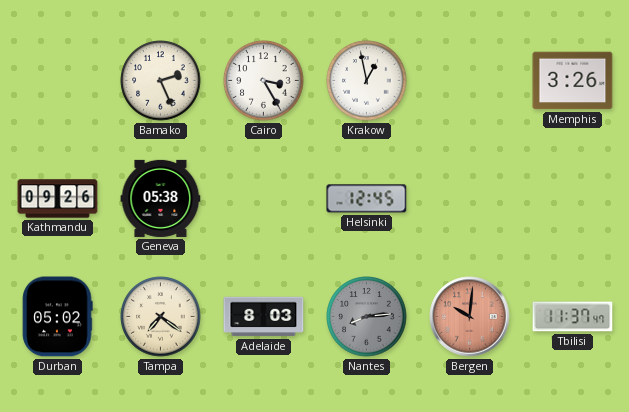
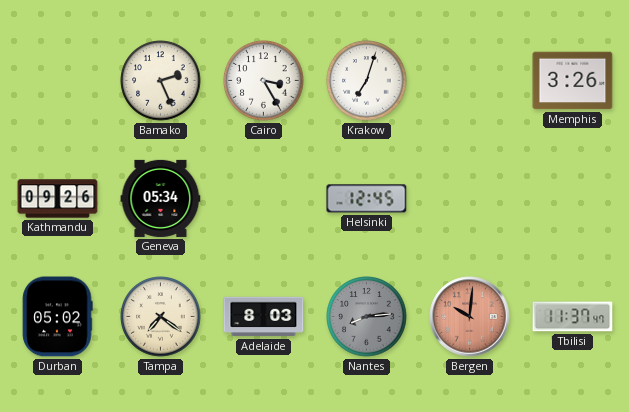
Krakow: 12:58 -> 7:03
Geneva: 05:38 -> 05:34
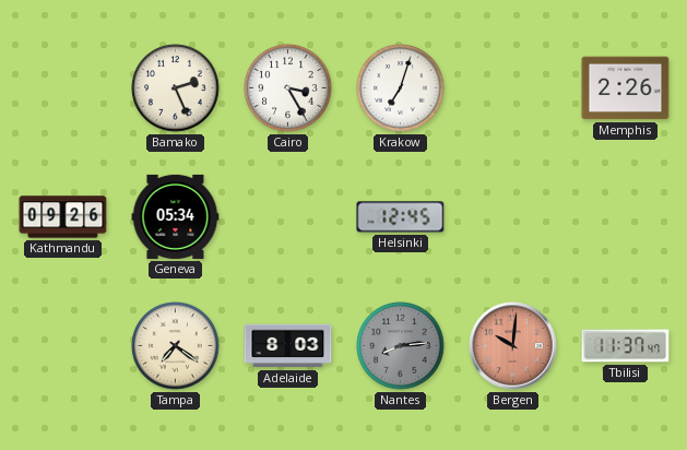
Memphis: 3:26 -> 2:26
Durban: 05:02 -> none
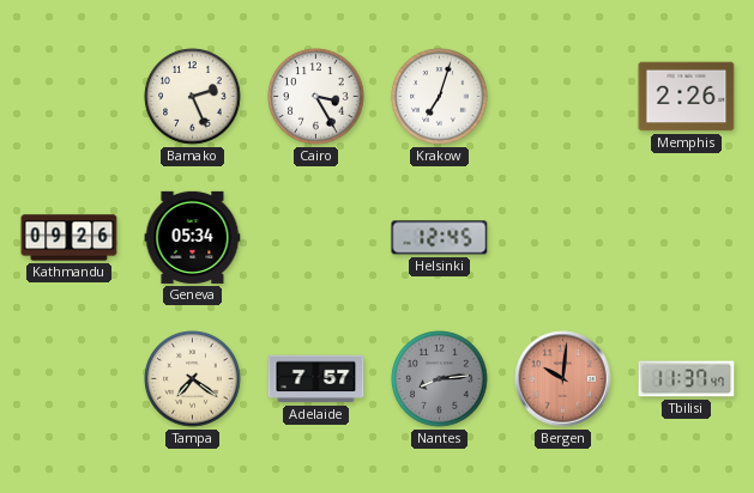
Adelaide: 8:03 -> 7:57
